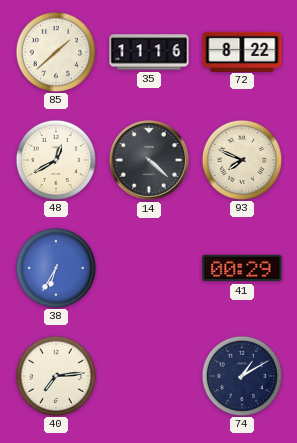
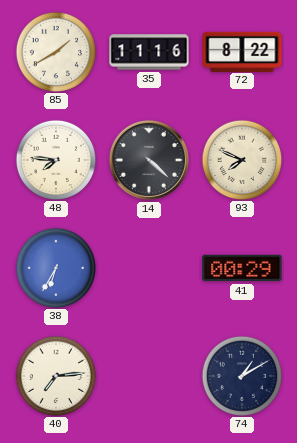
85: 1:38 -> 1:40
48: 12:40 -> 7:46
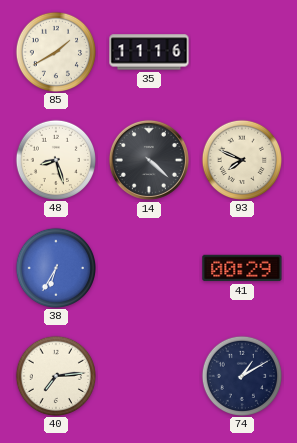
72: 8:22 -> none
48: 7:46 -> 8:27
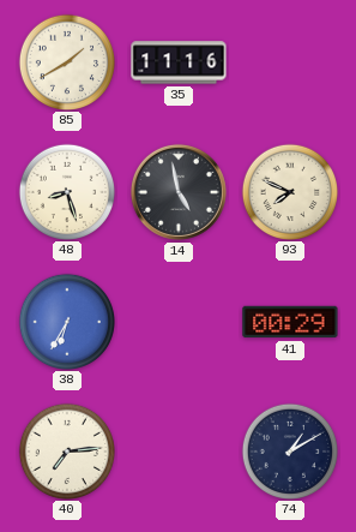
14: 4:22 -> 4:58
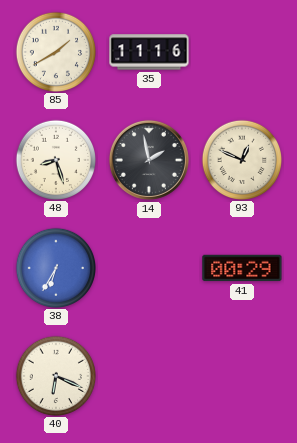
14: 4:58 -> 1:58
93: 7:49 -> 12:49
40: 7:14 -> 6:19
74: 1:10 -> none
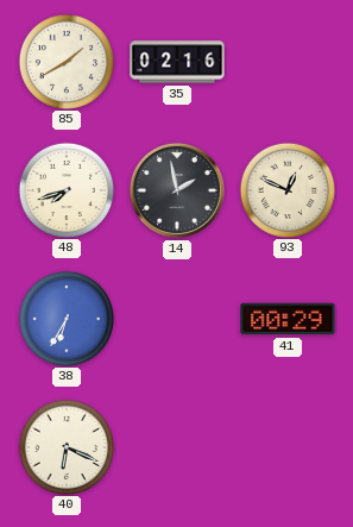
35: 11:16 -> 02:16
48: 8:27 -> 7:42
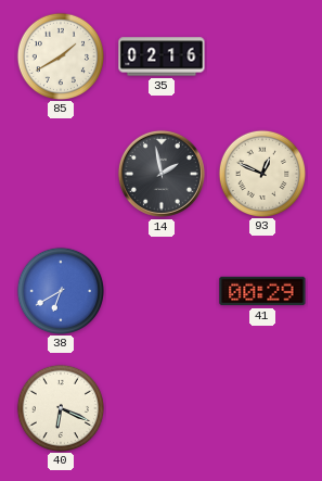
48: 7:42 -> none
38: 6:35 -> 6:40
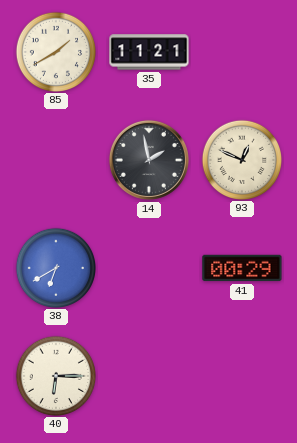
35: 02:16 -> 11:21
40: 6:19 -> 6:15
